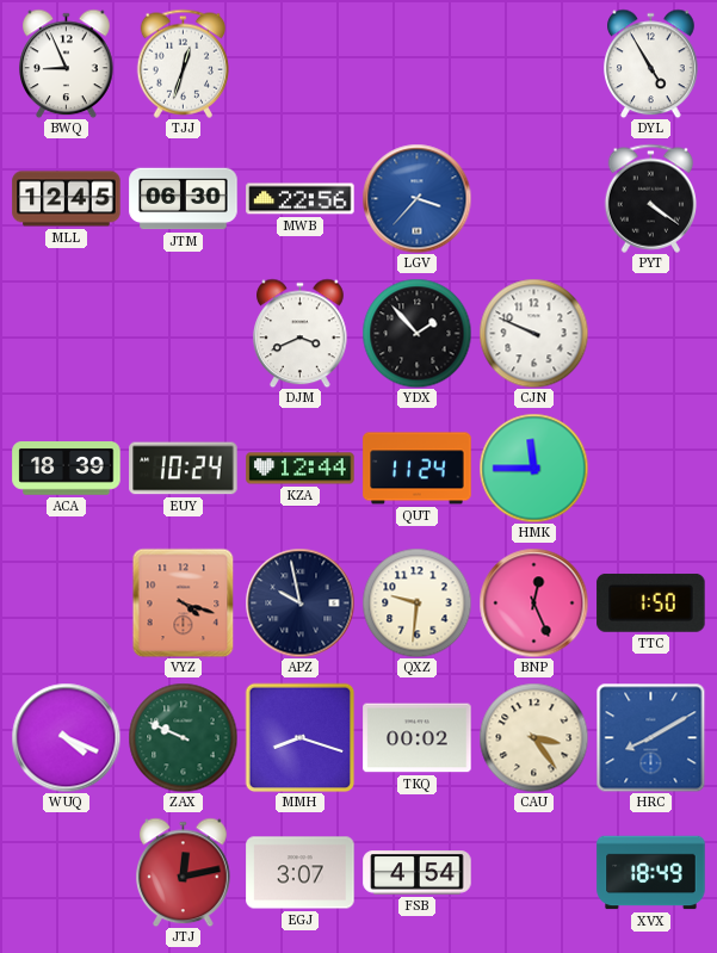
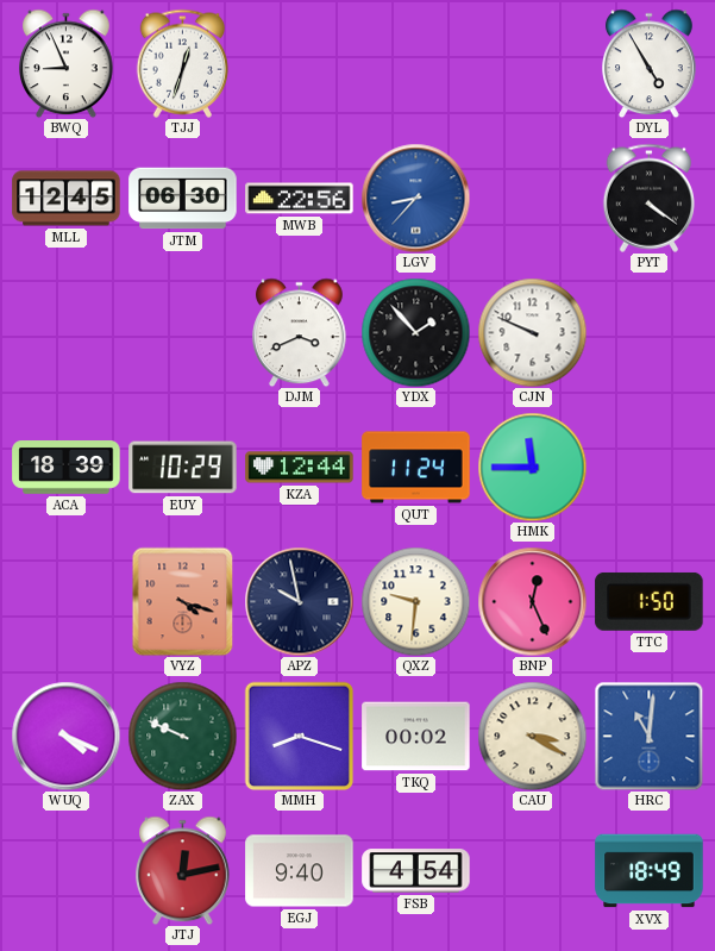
LGV: 3:37 -> 8:37
EUY: 10:24 -> 10:29
CAU: 3:24 -> 3:20
HRC: 8:10 -> 11:01
EGJ: 3:07 -> 9:40
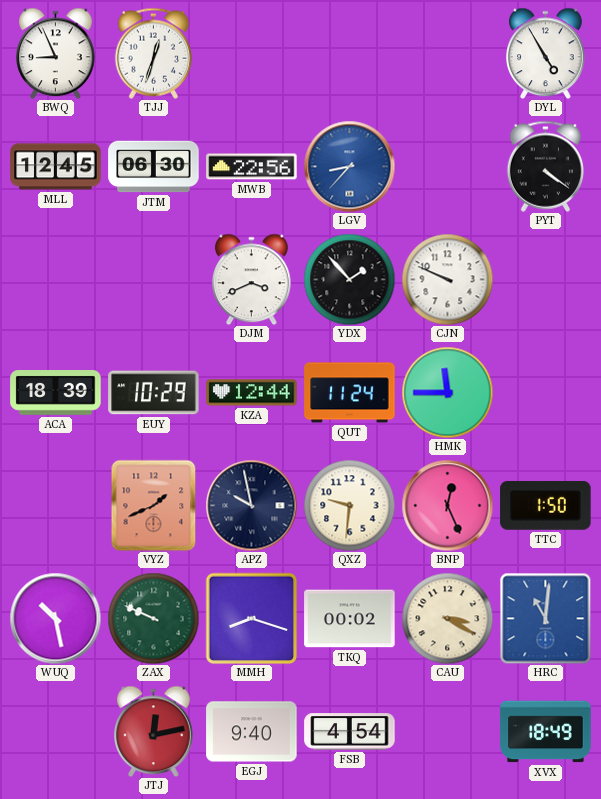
VYZ: 4:18 -> 1:41
WUQ: 4:19 -> 10:28
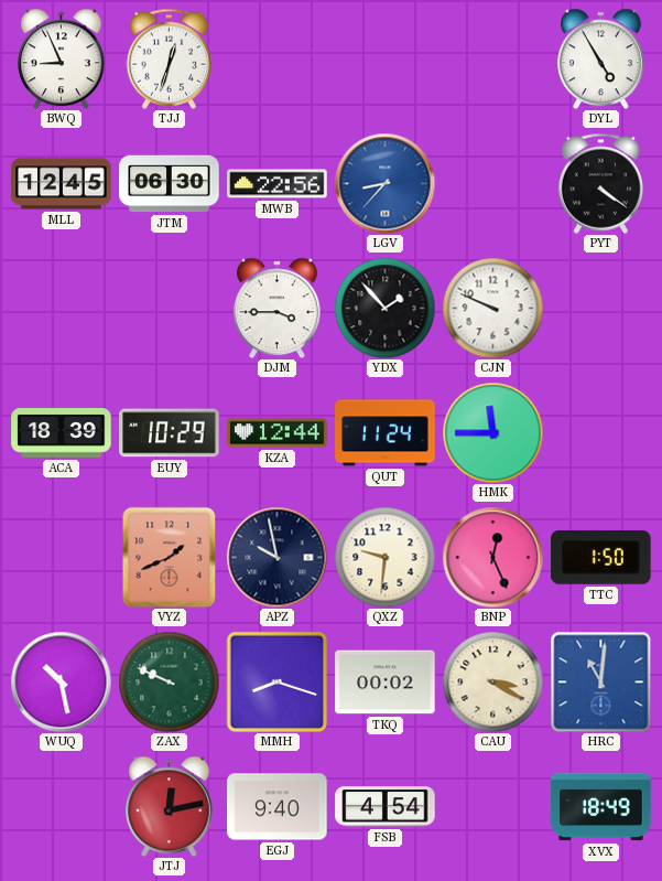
DJM: 3:41 -> 3:45
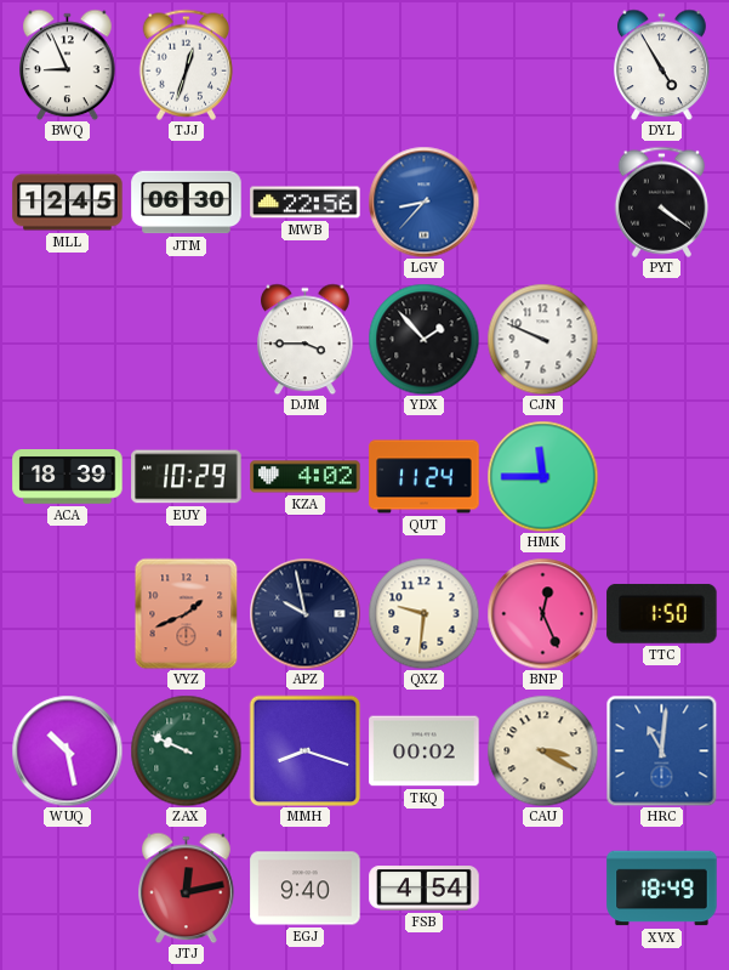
KZA: 12:44 -> 4:02
